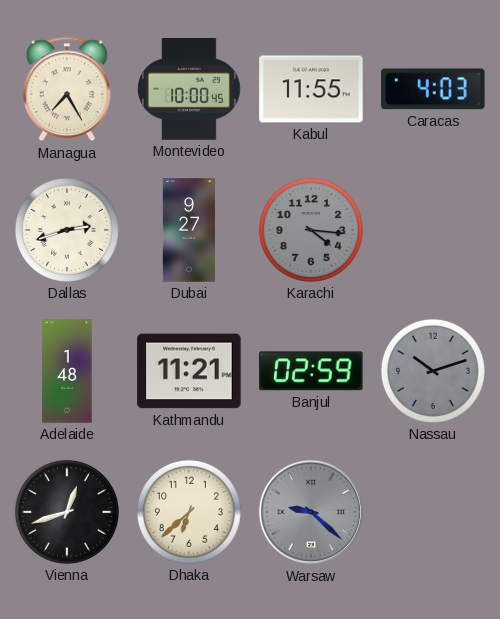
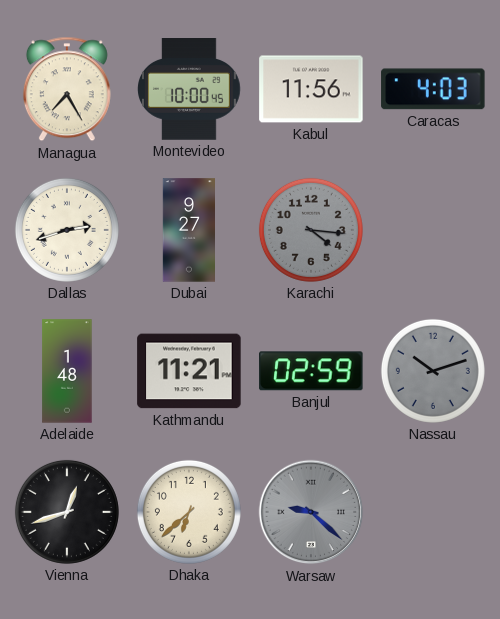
Kabul: 11:55 -> 11:56
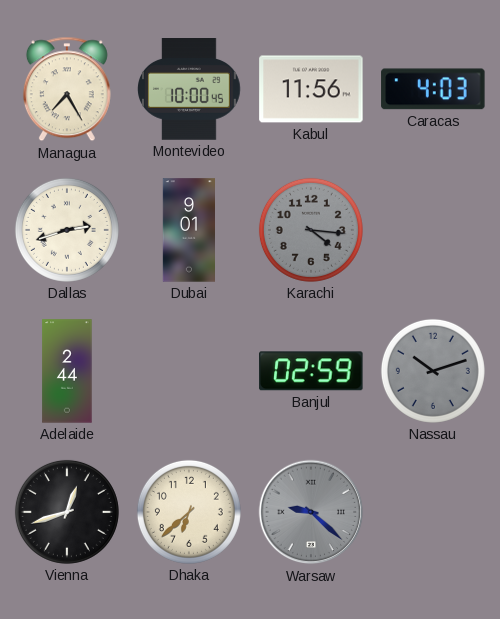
Dubai: 9:27 -> 9:01
Adelaide: 1:48 -> 2:44
Kathmandu: 11:21 -> none
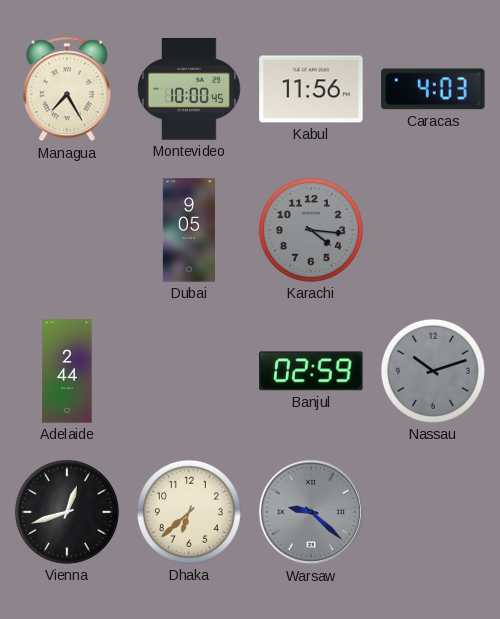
Dallas: 2:42 -> none
Dubai: 9:01 -> 9:05
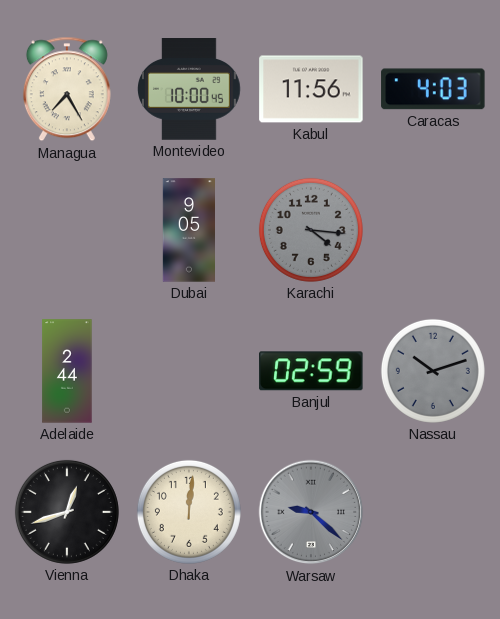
Dhaka: 6:38 -> 12:01
